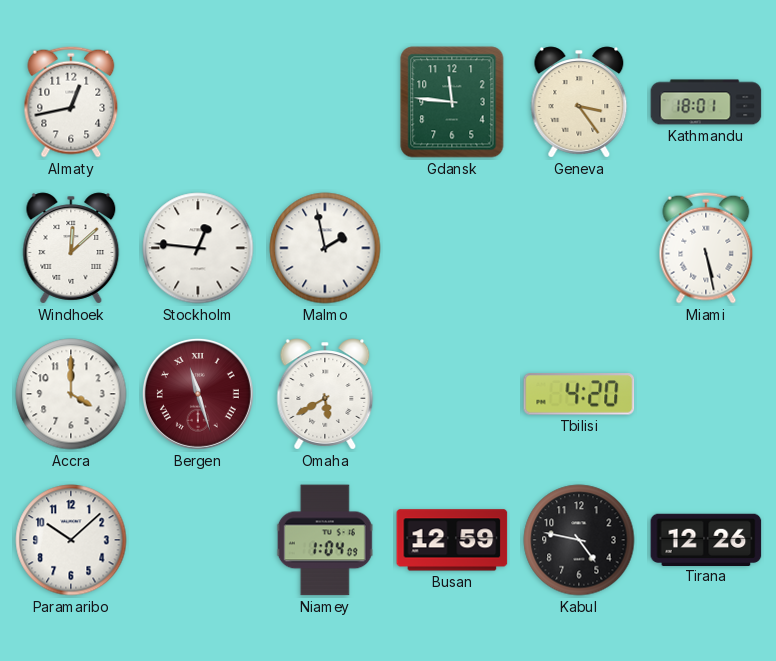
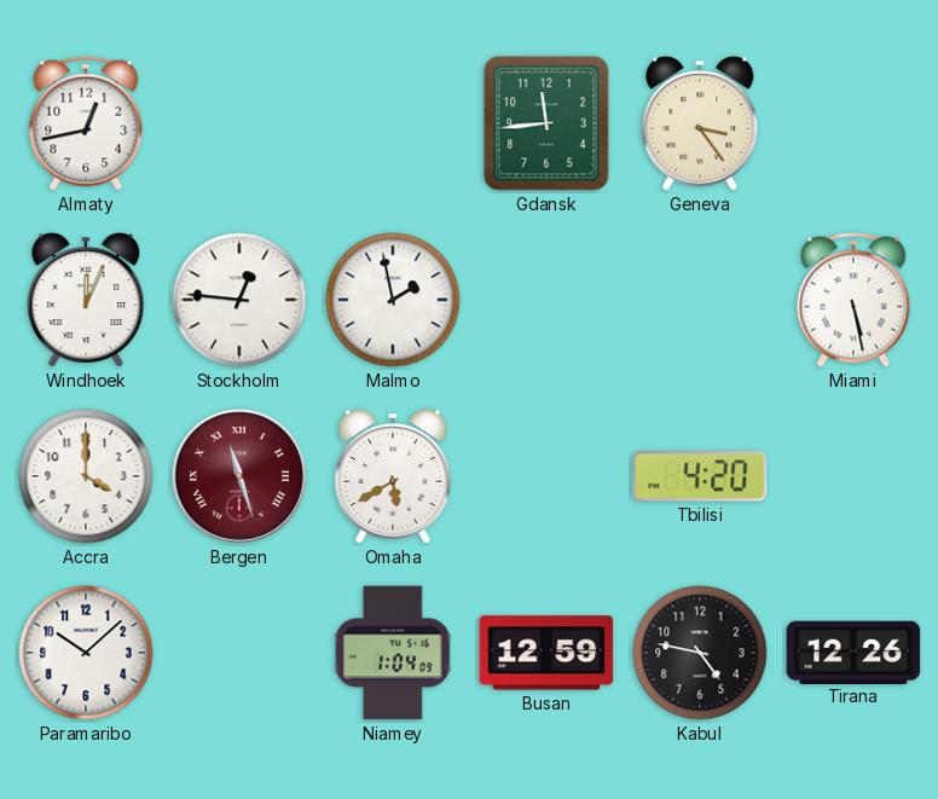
Gdansk: 11:46 -> 11:44
Kathmandu: 18:01 -> none
Windhoek: 12:08 -> 12:04
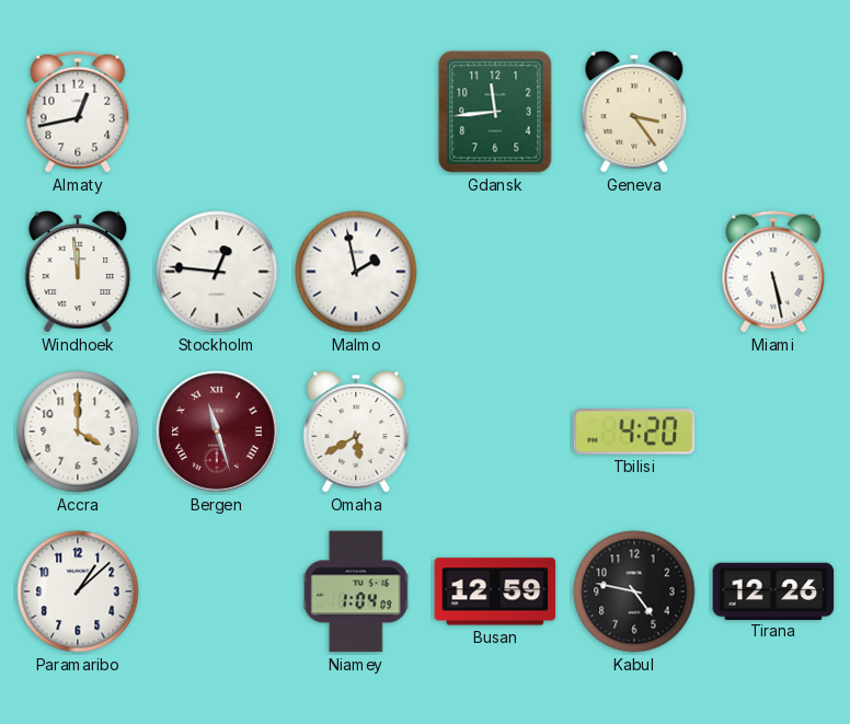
Windhoek: 12:04 -> 11:59
Paramaribo: 10:08 -> 1:08
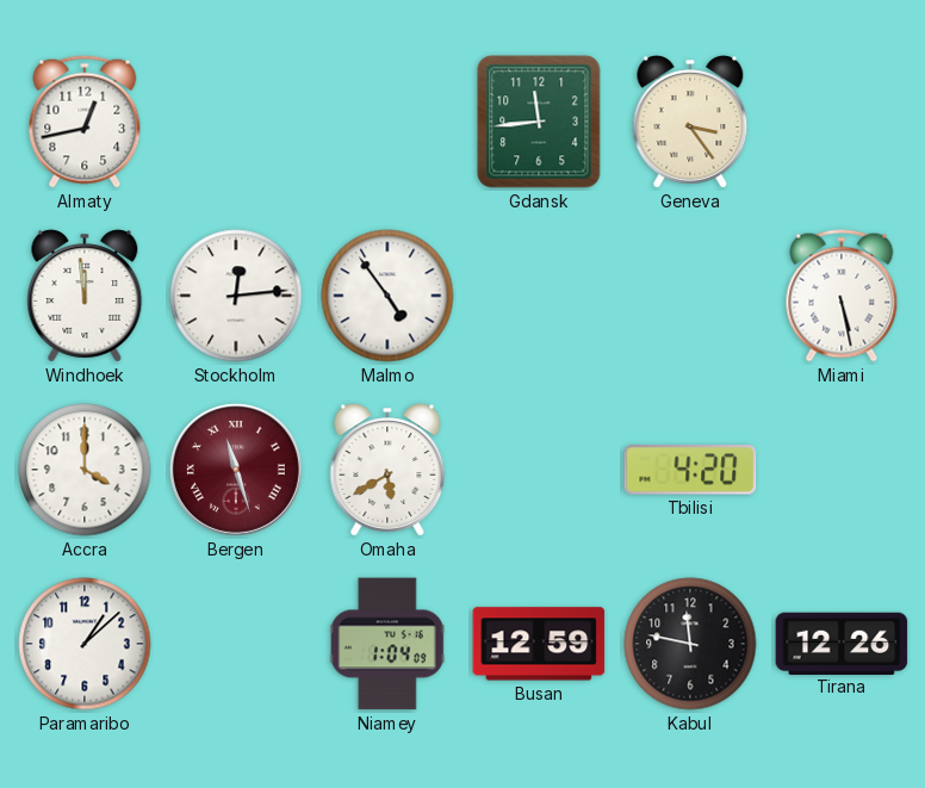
Stockholm: 12:46 -> 12:14
Malmo: 1:58 -> 4:54
Kabul: 4:47 -> 11:47
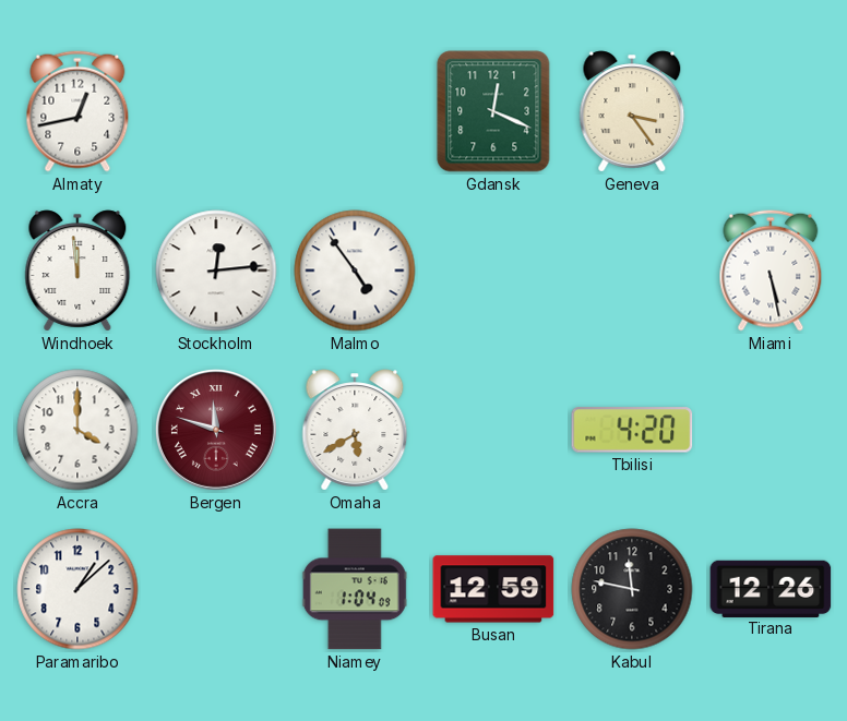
Gdansk: 11:44 -> 12:19
Bergen: 11:27 -> 11:48
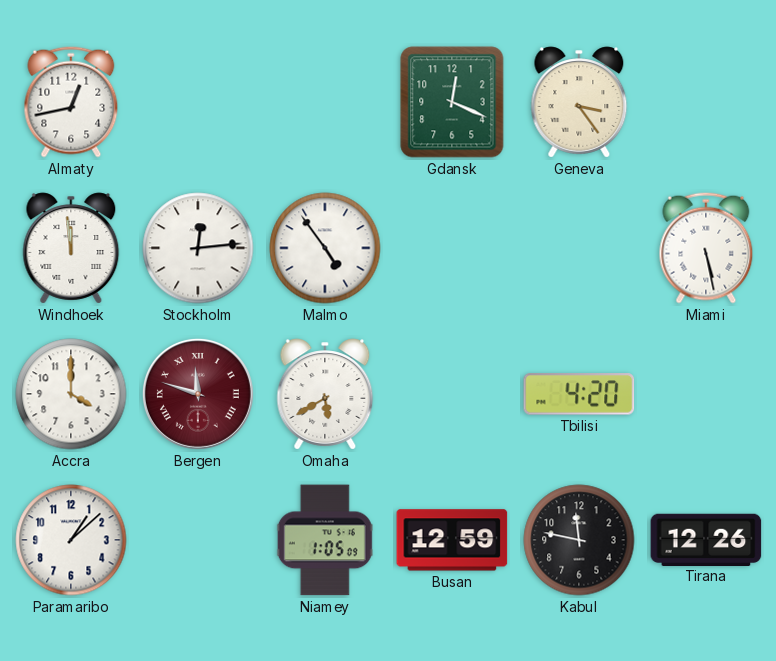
Niamey: 1:04 -> 1:05
